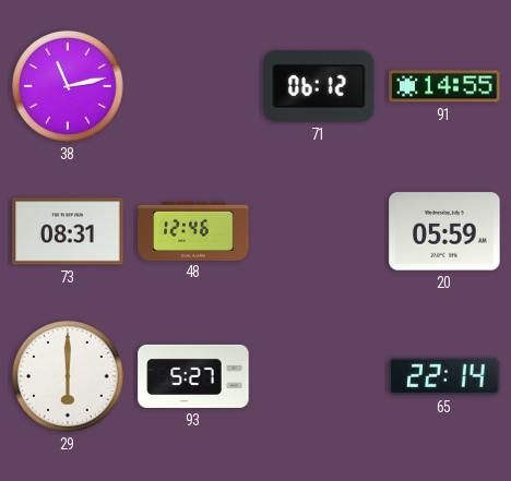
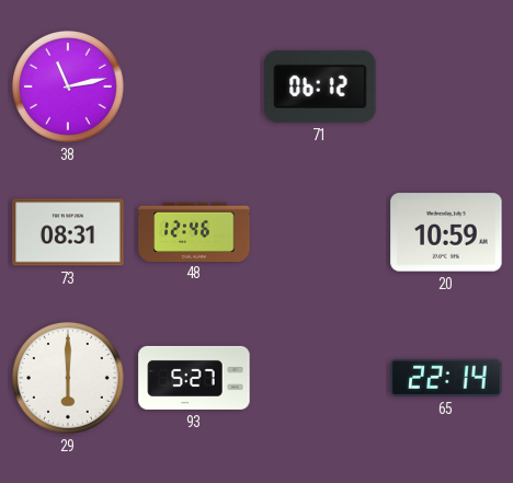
91: 14:55 -> none
20: 05:59 -> 10:59
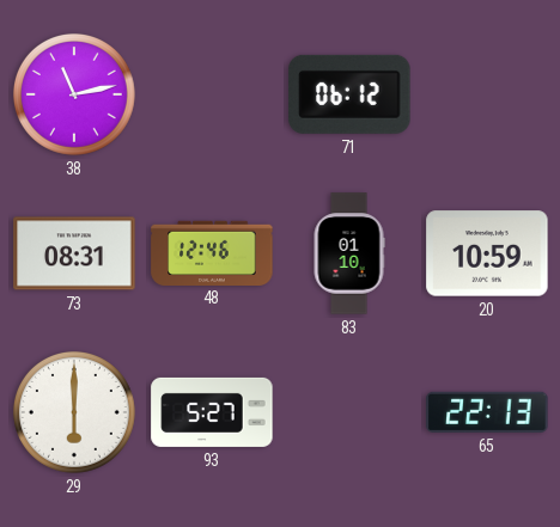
83: none -> 01:10
65: 22:14 -> 22:13
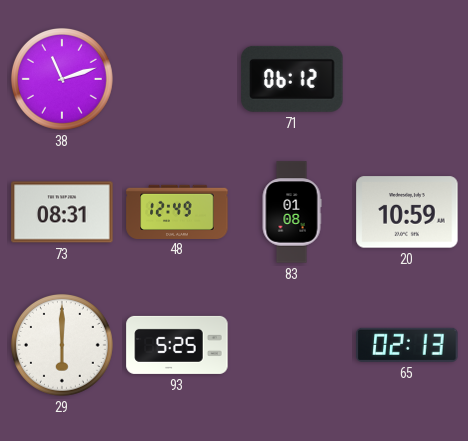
38: 11:13 -> 11:12
48: 12:46 -> 12:49
83: 01:10 -> 01:08
93: 5:27 -> 5:25
65: 22:13 -> 02:13
